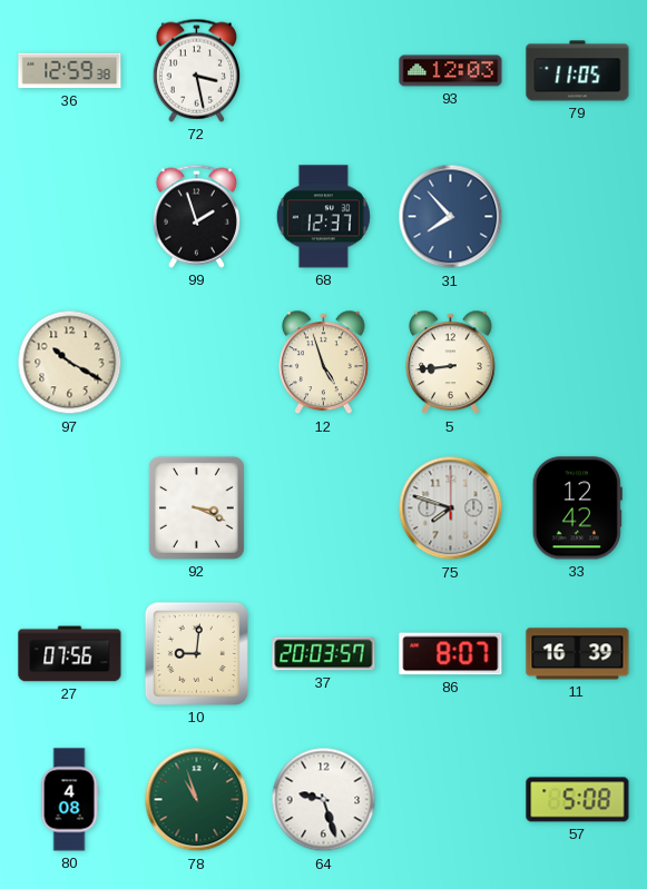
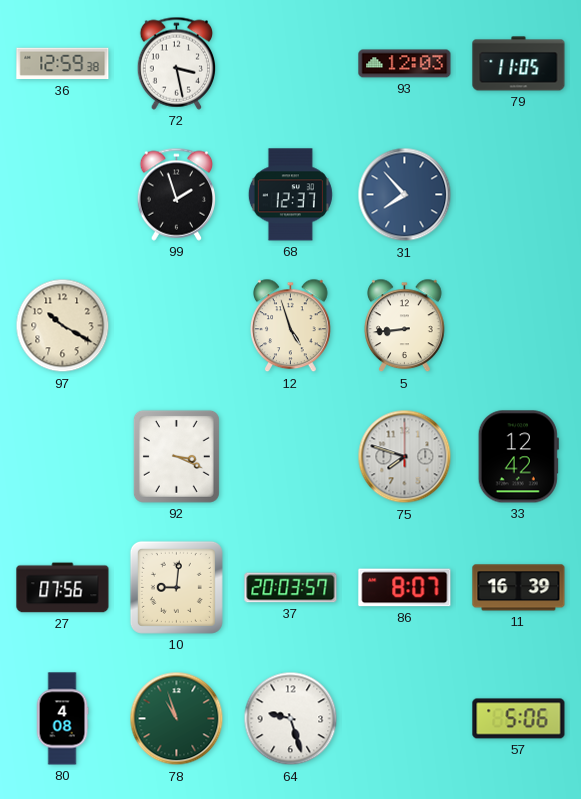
57: 5:08 -> 5:06
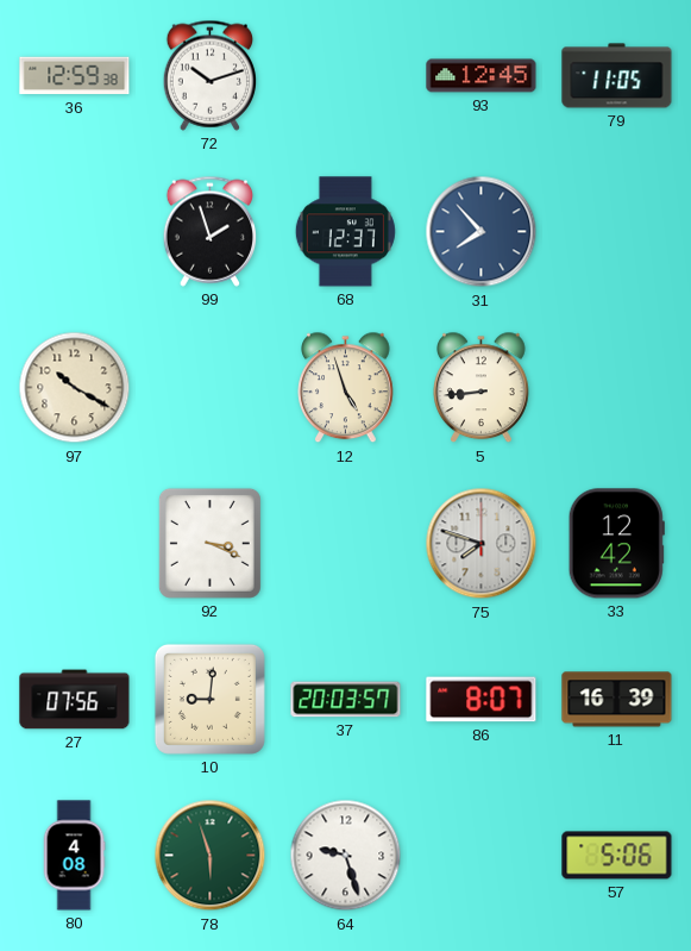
72: 3:28 -> 10:12
93: 12:03 -> 12:45
78: 10:57 -> 5:57
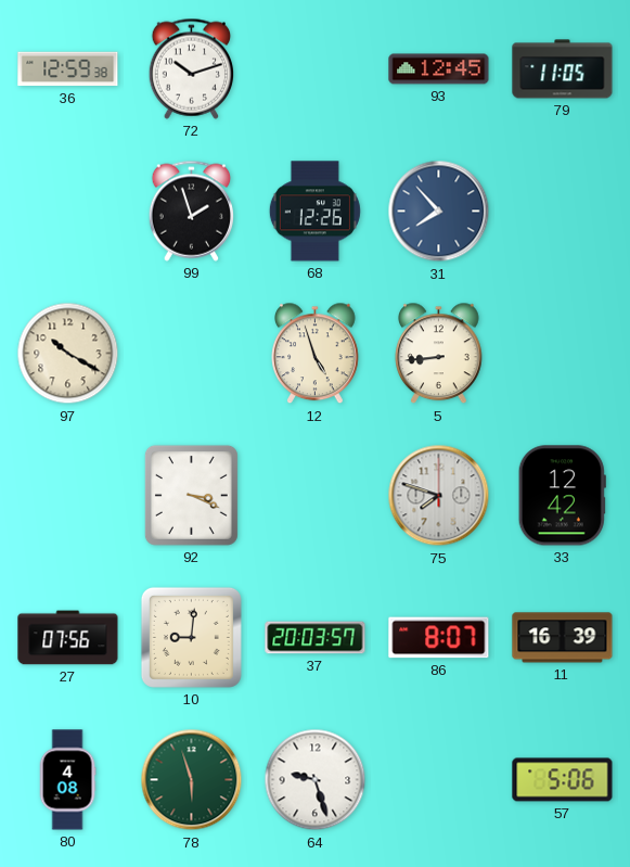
68: 12:37 -> 12:26
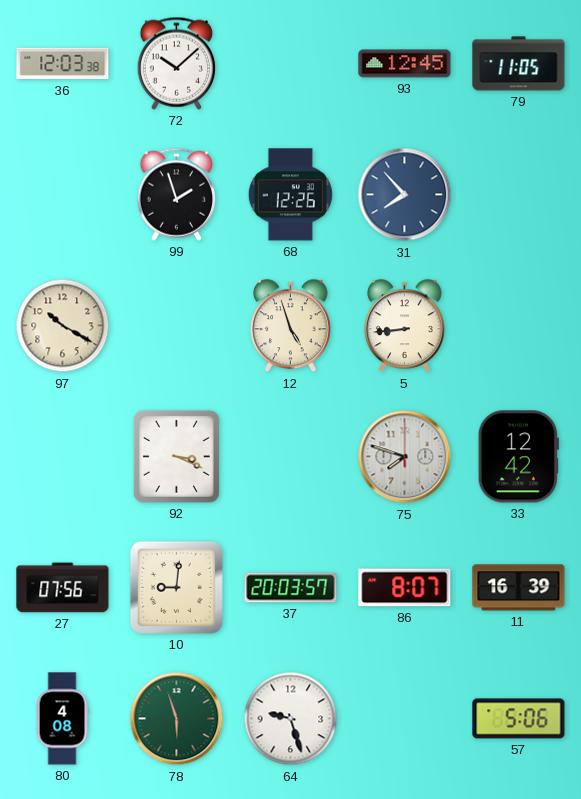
36: 12:59 -> 12:03
72: 10:12 -> 10:08
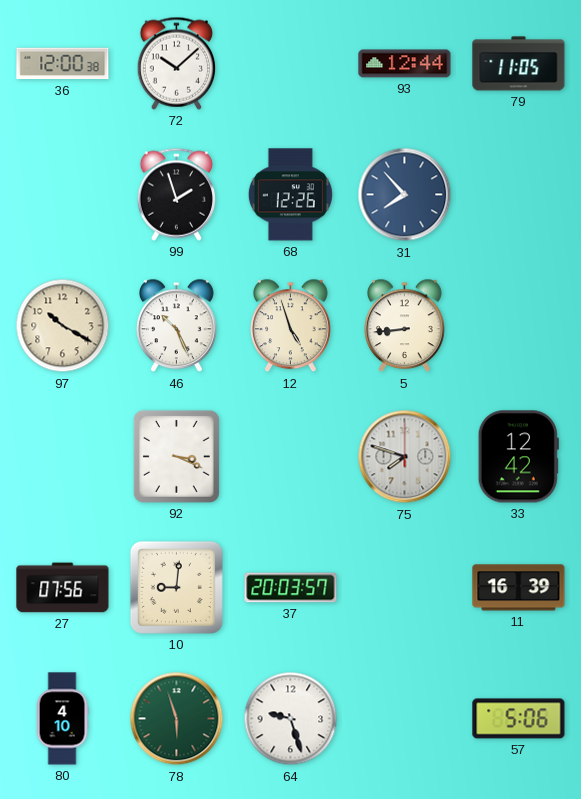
36: 12:03 -> 12:00
93: 12:45 -> 12:44
46: none -> 10:26
86: 8:07 -> none
80: 4:08 -> 4:10
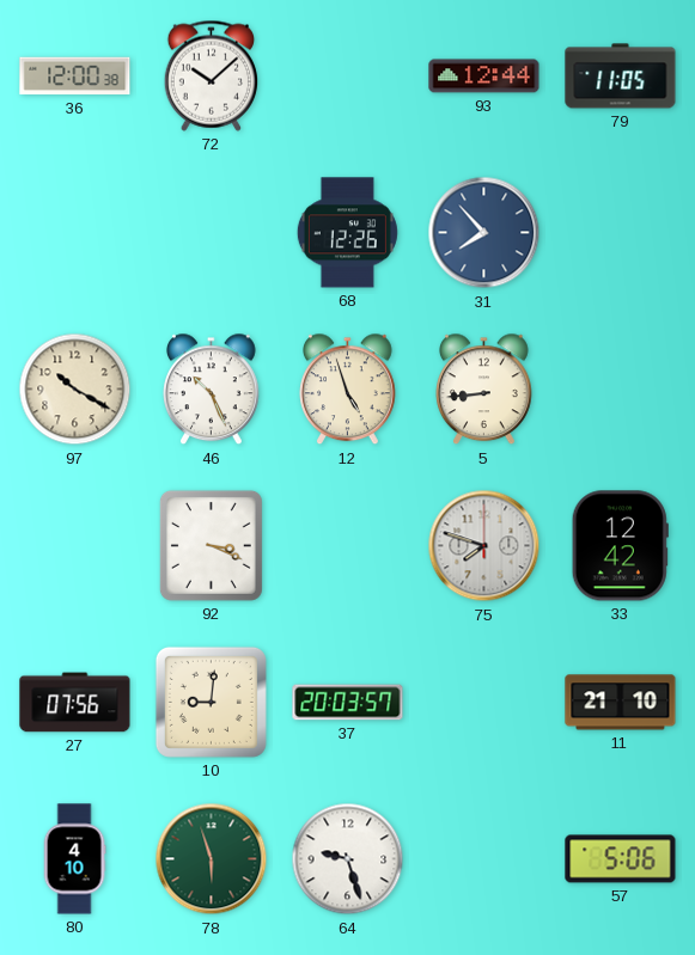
99: 1:57 -> none
11: 16:39 -> 21:10
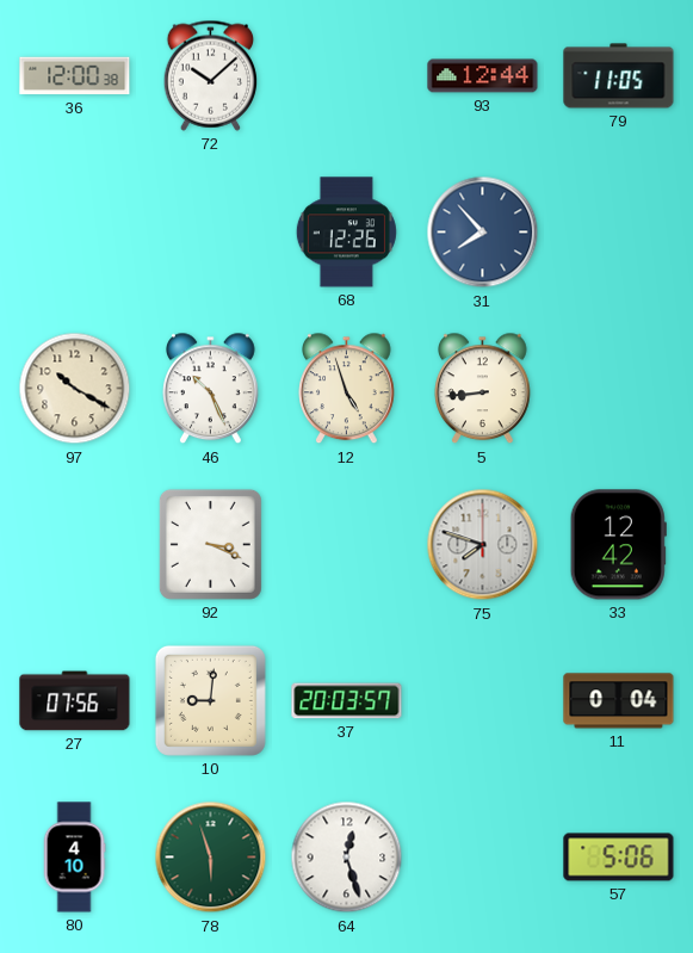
11: 21:10 -> 0:04
64: 9:27 -> 12:27
